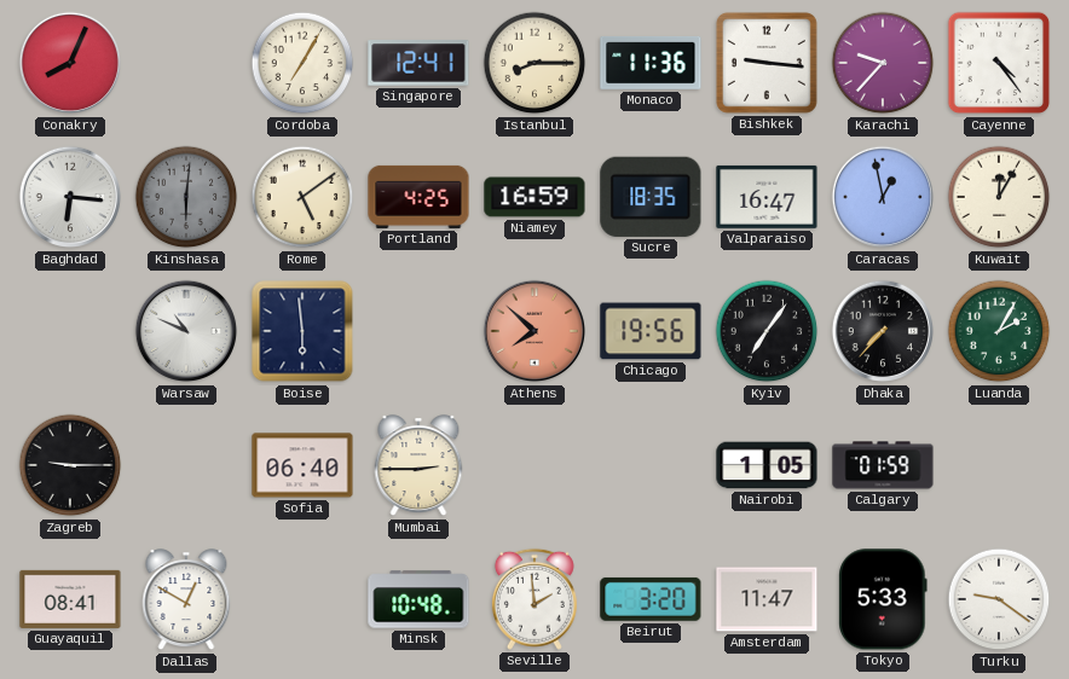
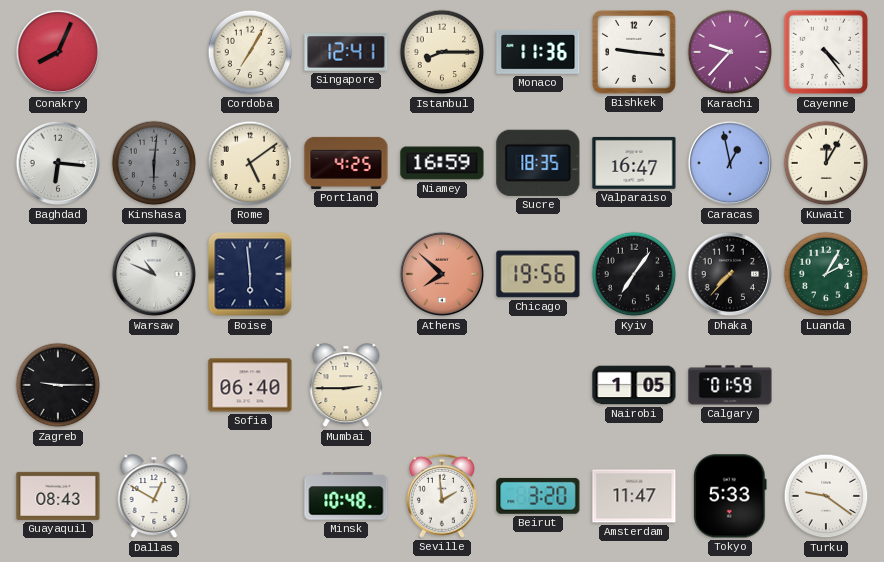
Guayaquil: 08:41 -> 08:43
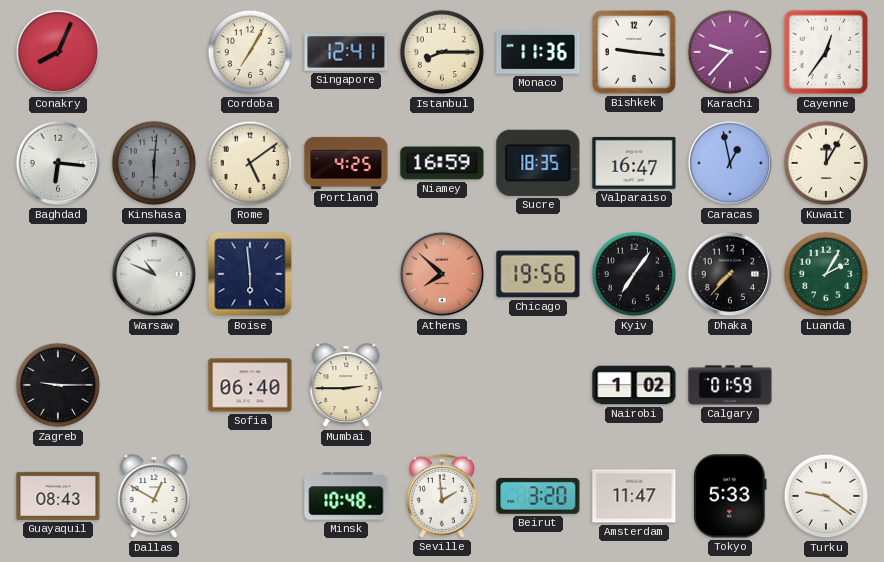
Cayenne: 4:24 -> 12:36
Nairobi: 1:05 -> 1:02
